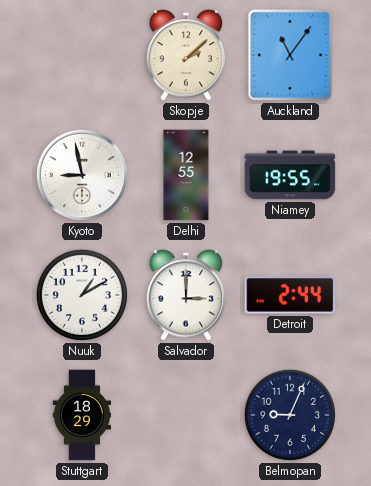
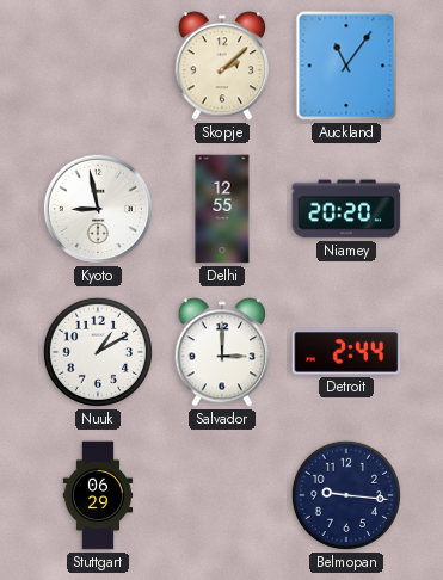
Niamey: 19:55 -> 20:20
Stuttgart: 18:29 -> 06:29
Belmopan: 9:04 -> 9:16
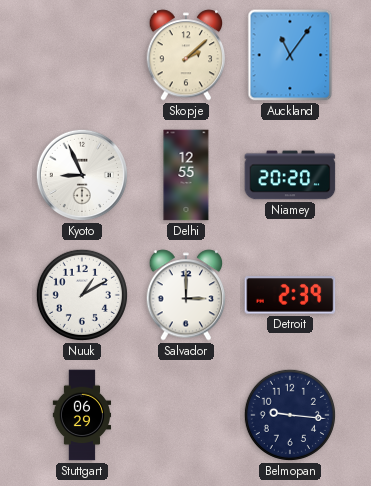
Kyoto: 8:58 -> 8:56
Detroit: 2:44 -> 2:39
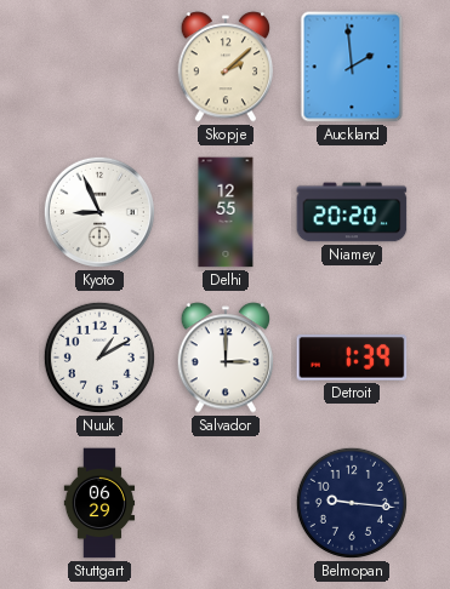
Auckland: 11:06 -> 1:59
Detroit: 2:39 -> 1:39
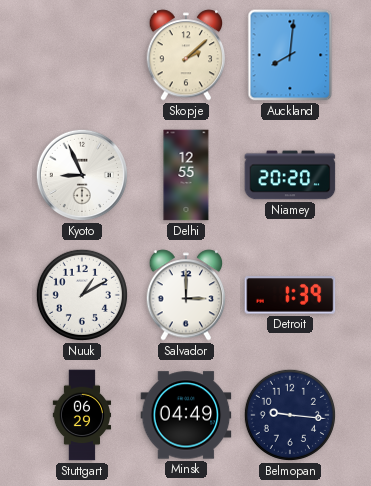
Auckland: 1:59 -> 8:01
Minsk: none -> 04:49
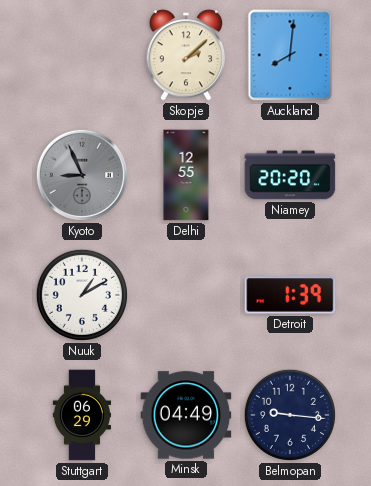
Kyoto dial: white -> grey
Salvador: 3:00 -> none
